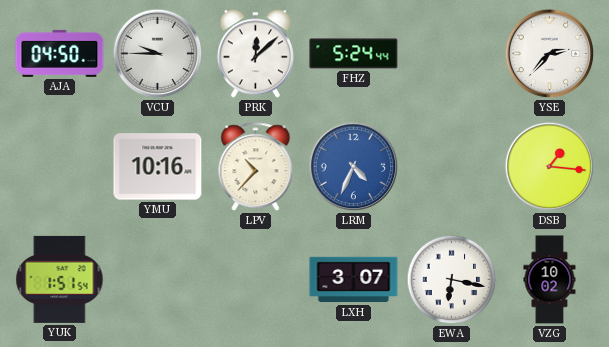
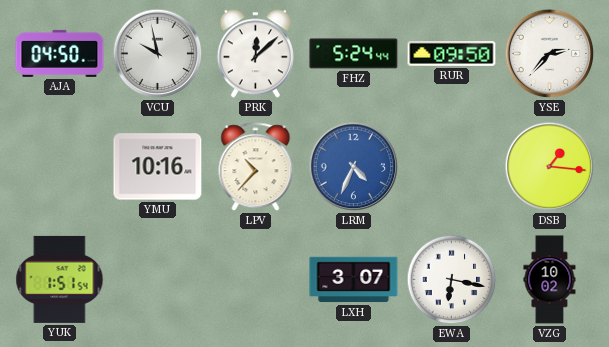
VCU: 9:45 -> 9:58
RUR: none -> 09:50
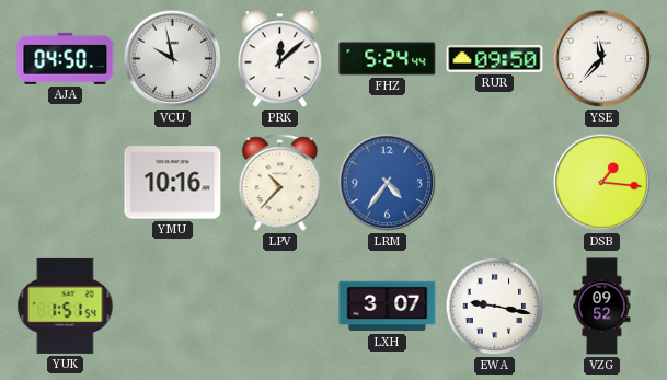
YSE: 2:37 -> 11:37
LRM: 4:34 -> 4:36
EWA: 6:17 -> 9:17
VZG: 10:02 -> 09:52
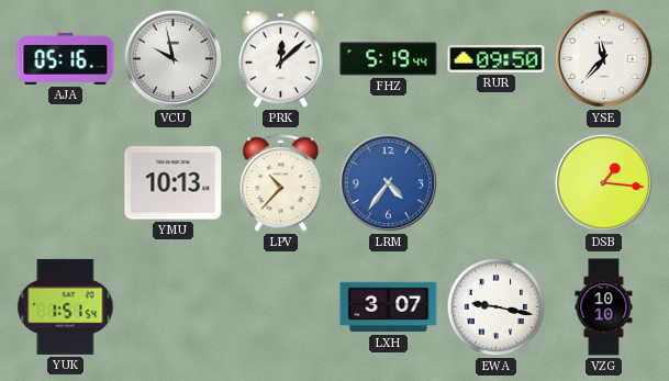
AJA: 04:50 -> 05:16
FHZ: 5:24 -> 5:19
YMU: 10:16 -> 10:13
VZG: 09:52 -> 10:10
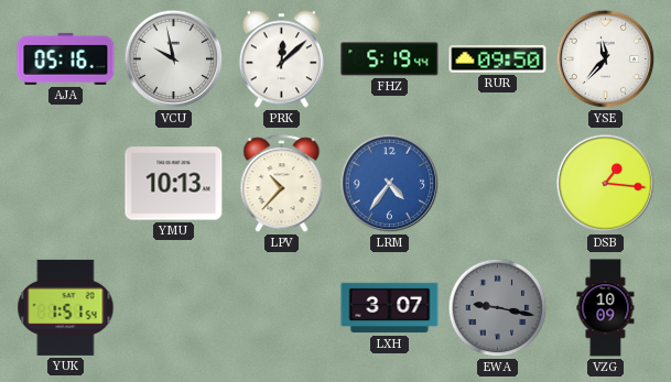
EWA dial: white -> grey
VZG: 10:10 -> 10:09
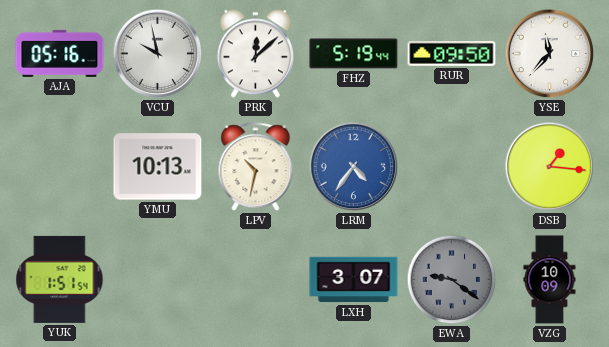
LPV: 10:37 -> 10:32
EWA: 9:17 -> 9:21
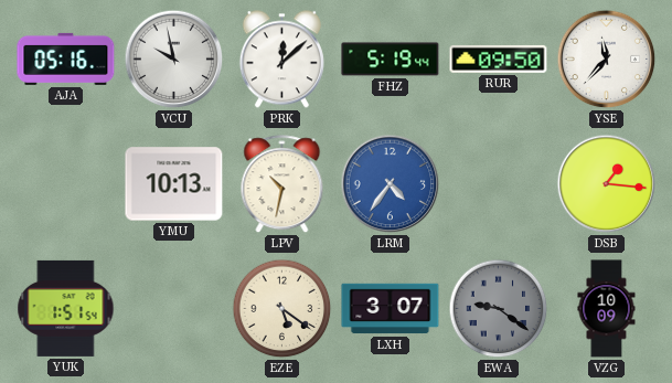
EZE: none -> 5:21
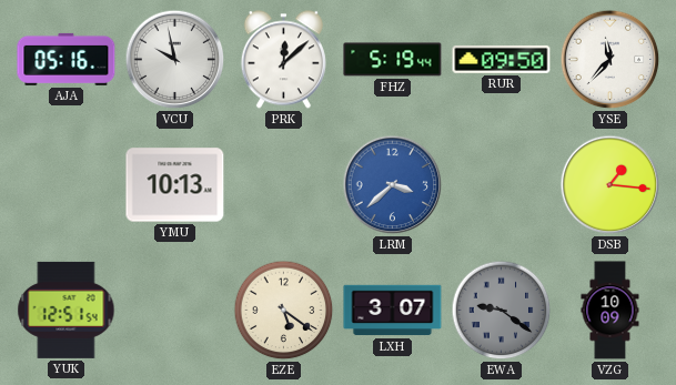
LPV: 10:32 -> none
LRM: 4:36 -> 3:38
YUK: 1:51 -> 12:51
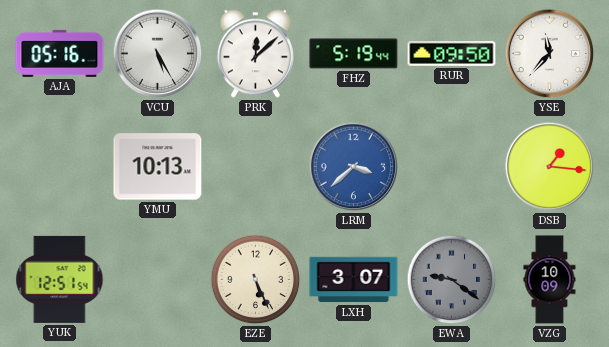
VCU: 9:58 -> 5:25
EZE: 5:21 -> 5:26
